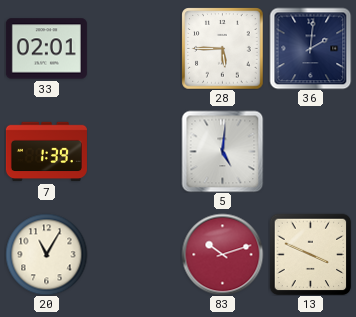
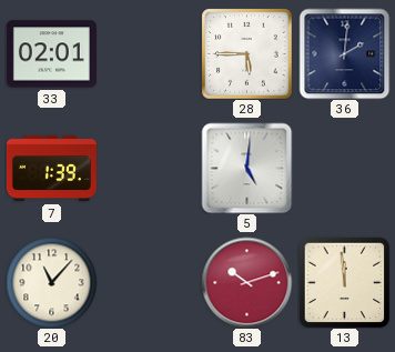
20: 11:05 -> 11:07
13: 3:49 -> 11:59
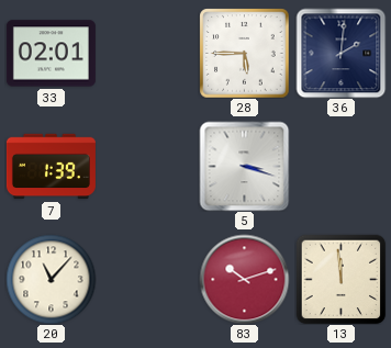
5: 5:01 -> 3:18
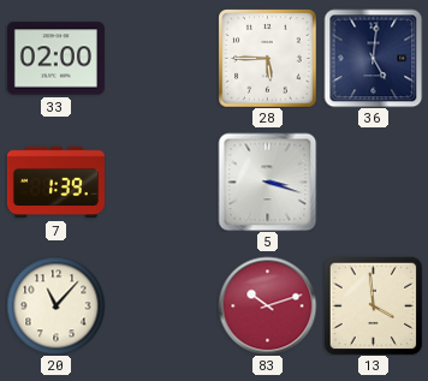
33: 02:01 -> 02:00
36: 2:01 -> 5:01
13: 11:59 -> 3:59
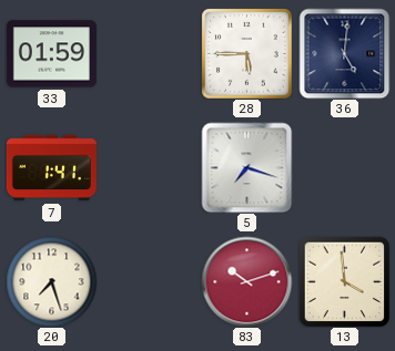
33: 02:00 -> 01:59
7: 1:39 -> 1:41
5: 3:18 -> 7:18
20: 11:07 -> 7:27
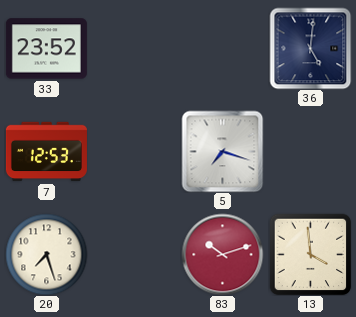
33: 01:59 -> 23:52
28: 5:45 -> none
7: 1:41 -> 12:53
